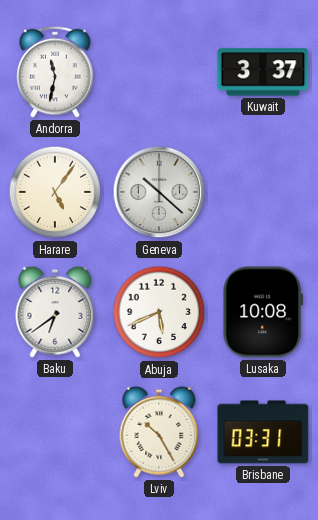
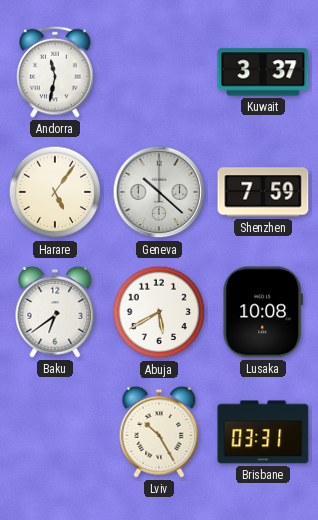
Shenzhen: none -> 7:59
Abuja: 5:41 -> 5:40
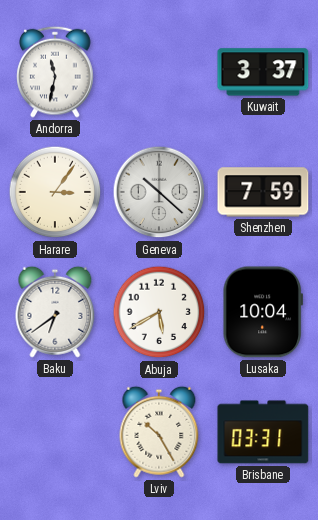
Harare: 5:06 -> 3:06
Lusaka: 10:08 -> 10:04
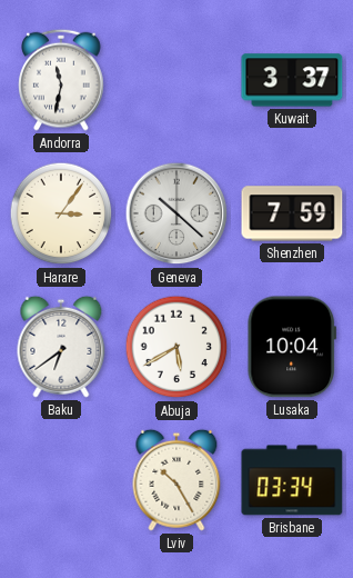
Brisbane: 03:31 -> 03:34
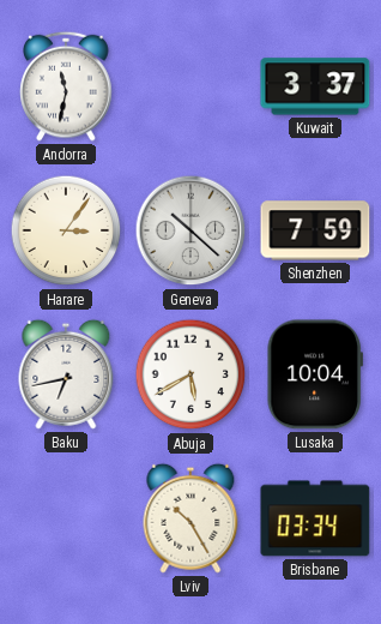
Baku: 6:39 -> 6:43
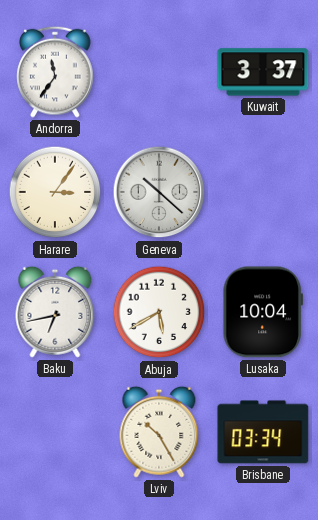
Andorra: 11:32 -> 11:36
Shenzhen: 7:59 -> none
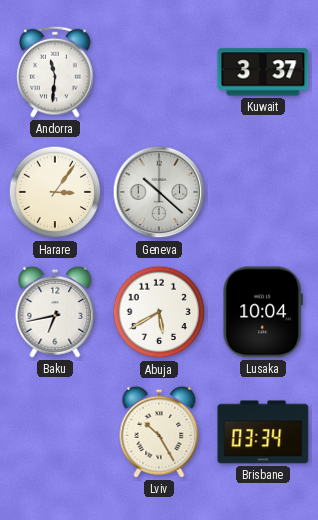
Andorra: 11:36 -> 11:31
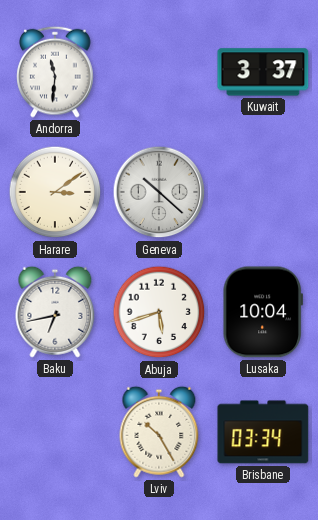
Harare: 3:06 -> 3:09
Abuja: 5:40 -> 5:42
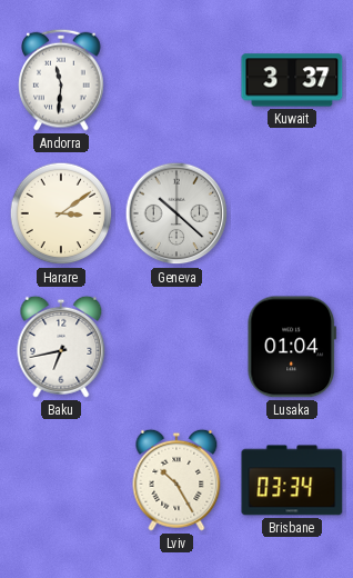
Abuja: 5:42 -> none
Lusaka: 10:04 -> 01:04
